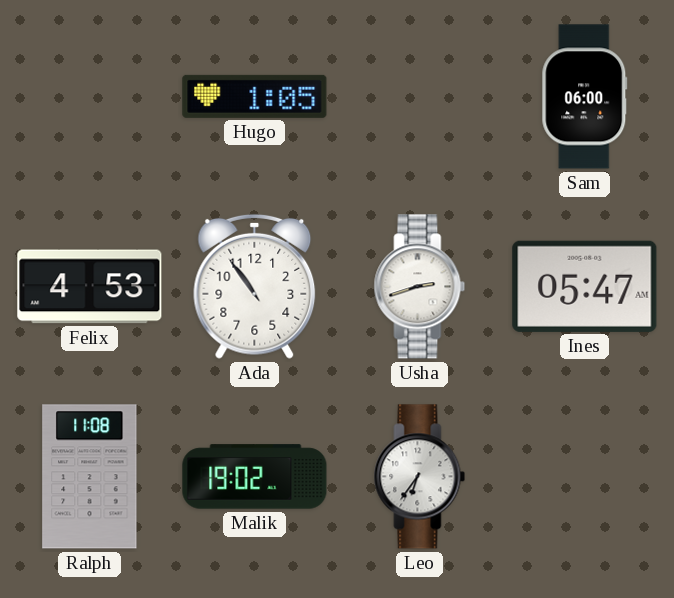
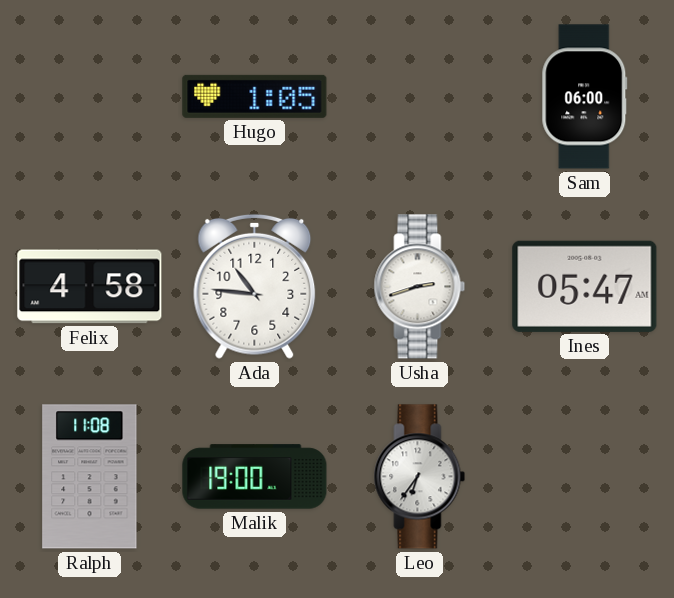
Felix: 4:53 -> 4:58
Ada: 10:54 -> 10:46
Malik: 19:02 -> 19:00
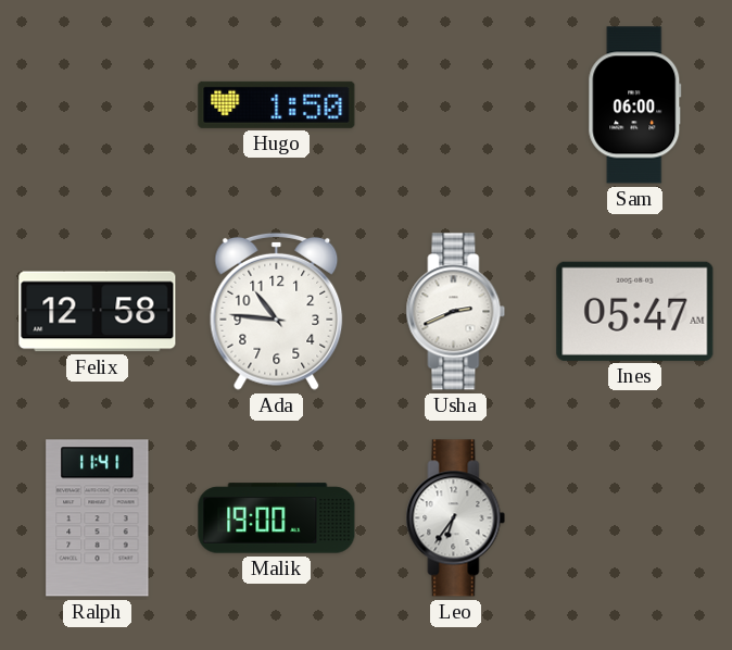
Hugo: 1:05 -> 1:50
Felix: 4:58 -> 12:58
Usha: 2:42 -> 2:41
Ralph: 11:08 -> 11:41
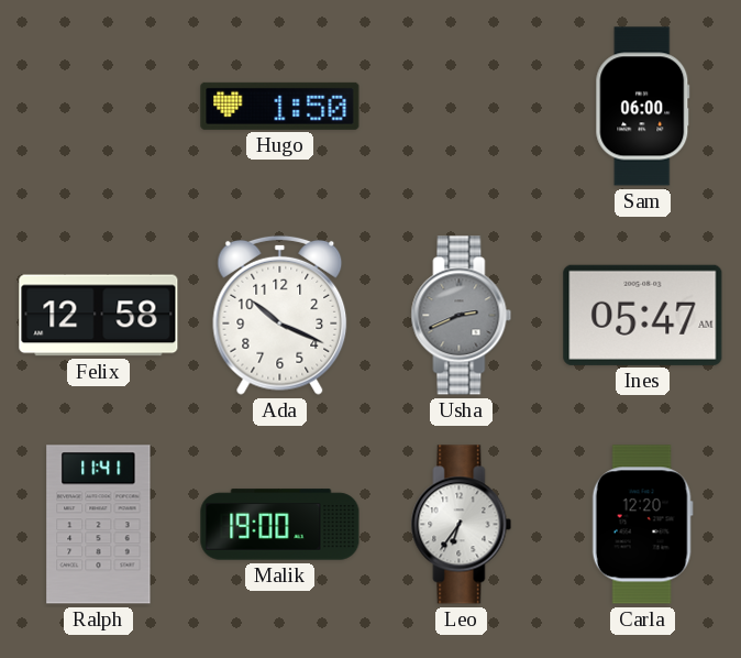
Ada: 10:46 -> 10:19
Usha dial: white -> grey
Carla: none -> 12:20
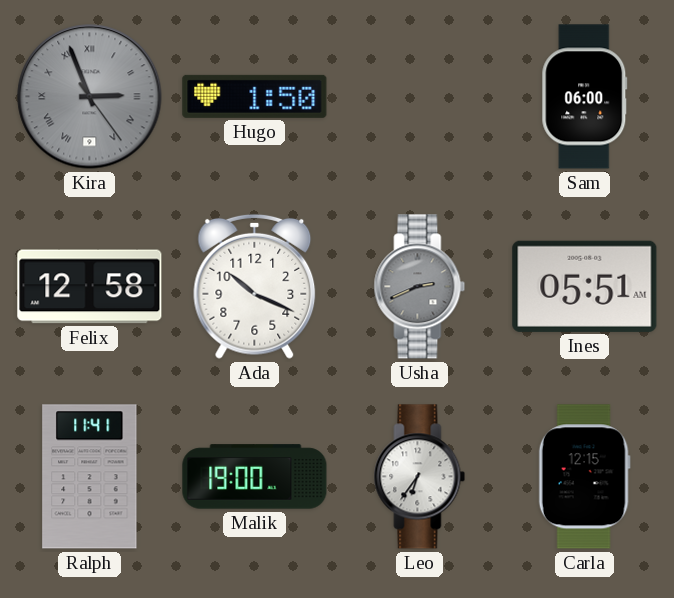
Kira: none -> 2:56
Ines: 05:47 -> 05:51
Carla: 12:20 -> 12:15
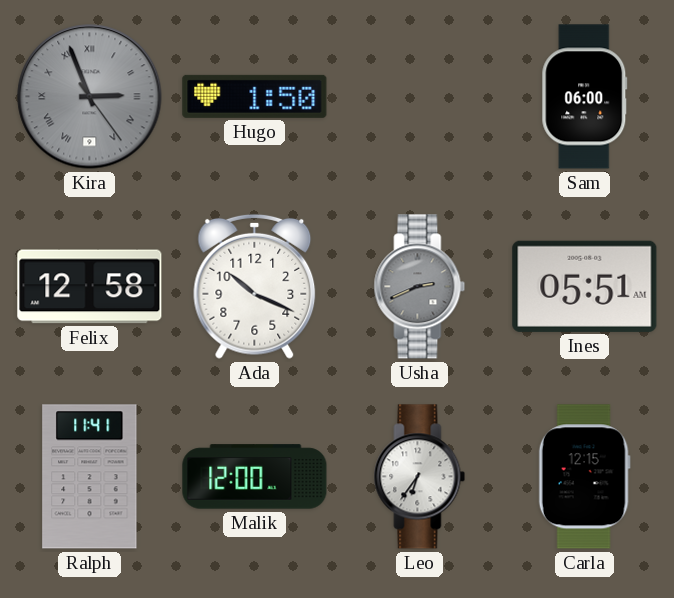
Malik: 19:00 -> 12:00
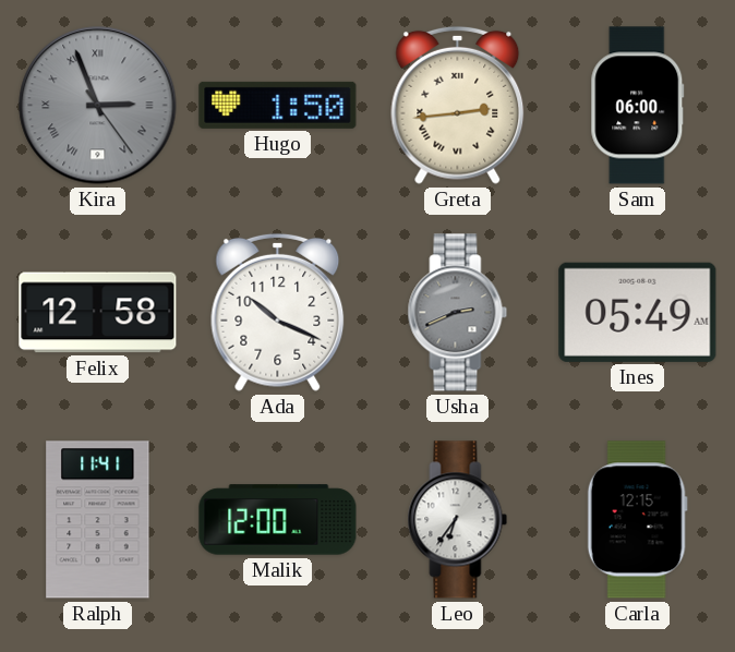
Greta: none -> 2:44
Ines: 05:51 -> 05:49
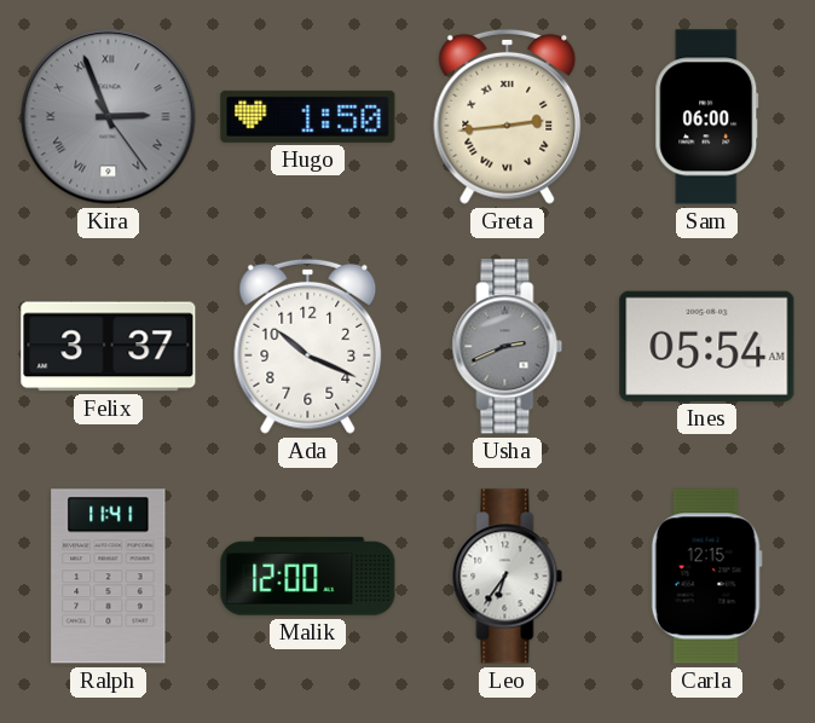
Felix: 12:58 -> 3:37
Ines: 05:49 -> 05:54
